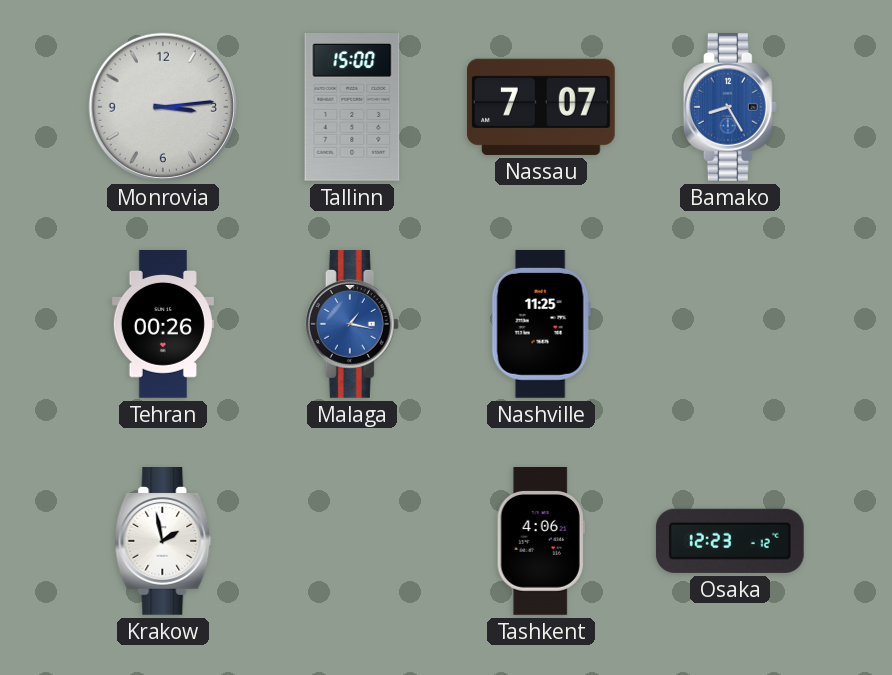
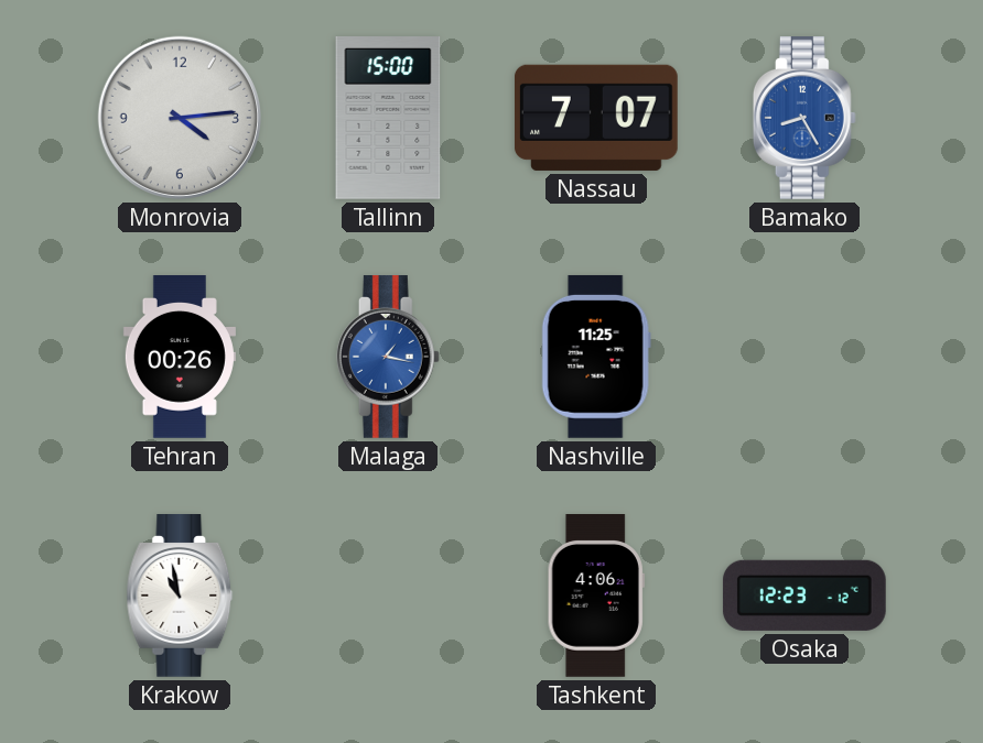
Monrovia: 3:14 -> 4:14
Krakow: 1:58 -> 10:58
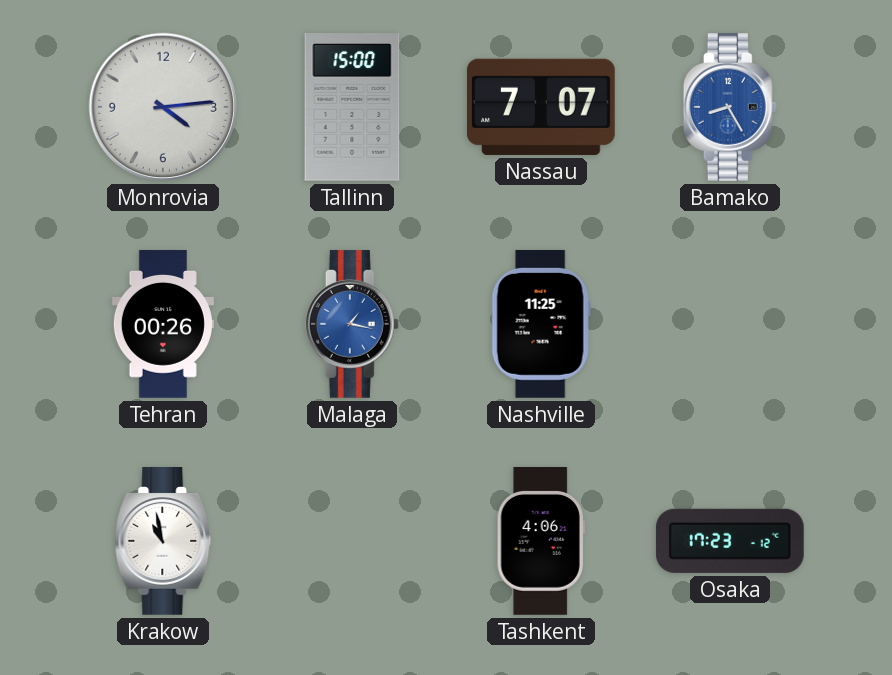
Osaka: 12:23 -> 17:23
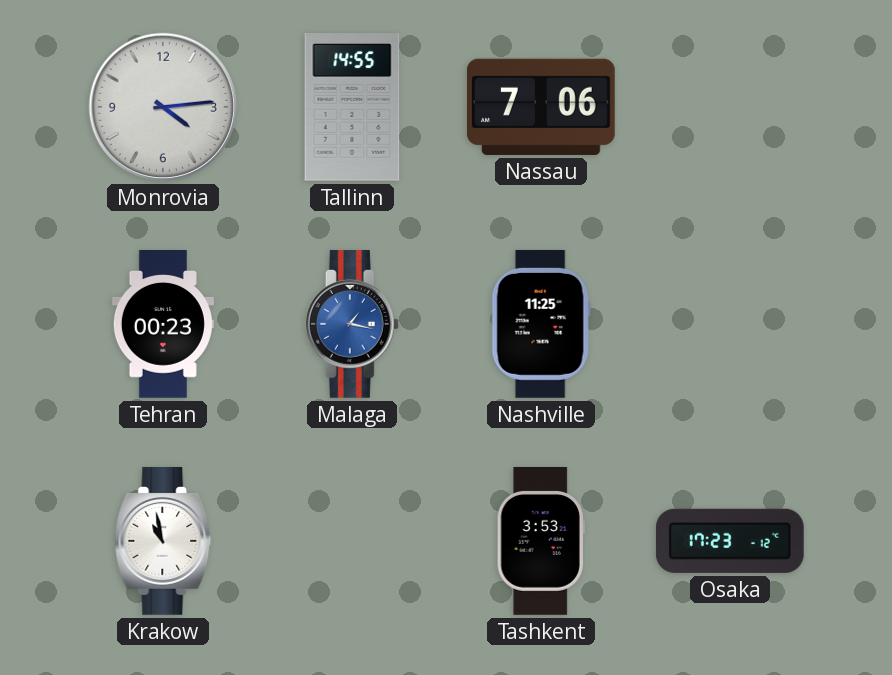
Tallinn: 15:00 -> 14:55
Nassau: 7:07 -> 7:06
Bamako: 8:25 -> none
Tehran: 00:26 -> 00:23
Tashkent: 4:06 -> 3:53
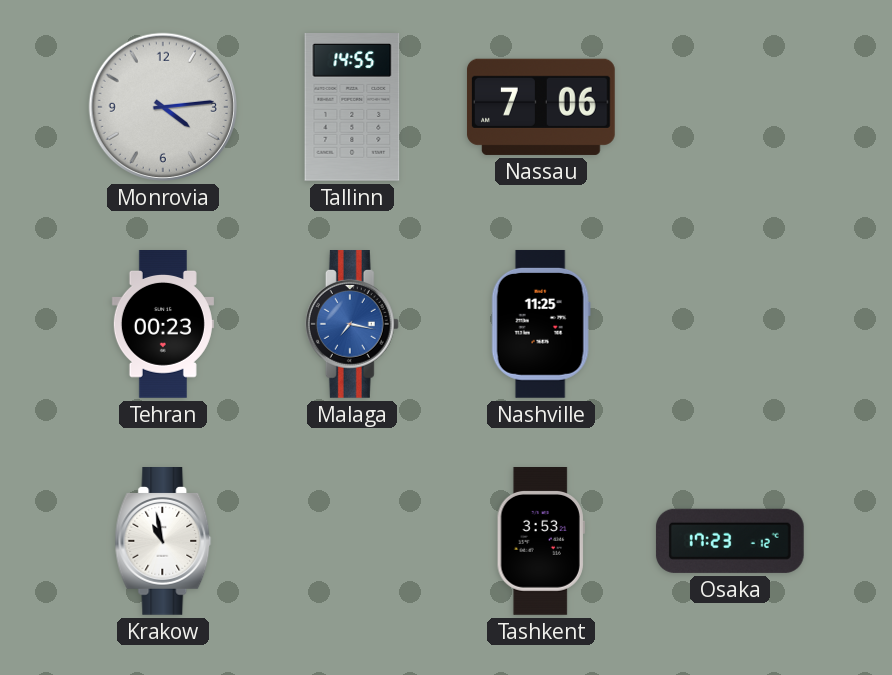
Malaga: 1:17 -> 7:17
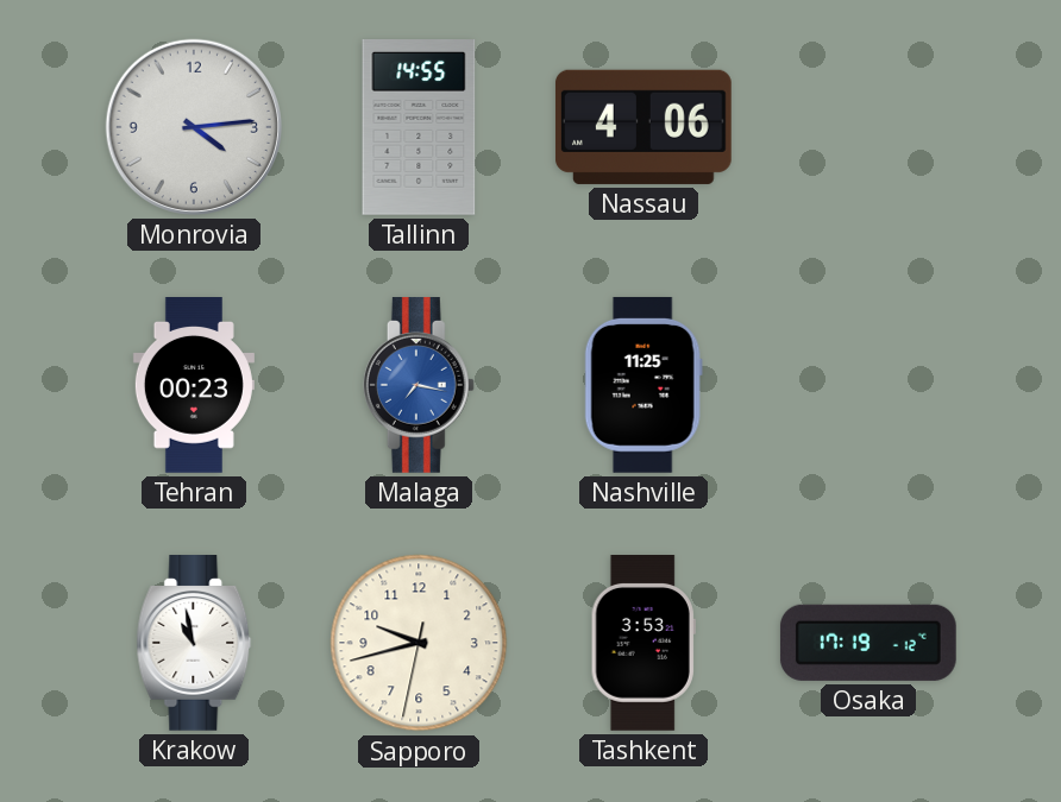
Nassau: 7:06 -> 4:06
Sapporo: none -> 9:42
Osaka: 17:23 -> 17:19
